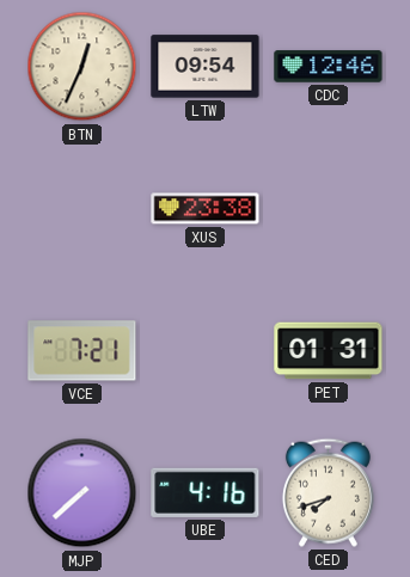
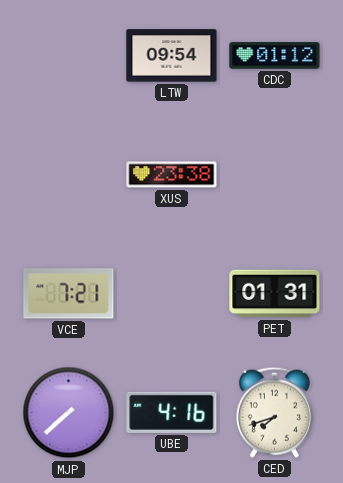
BTN: 12:34 -> none
CDC: 12:46 -> 01:12
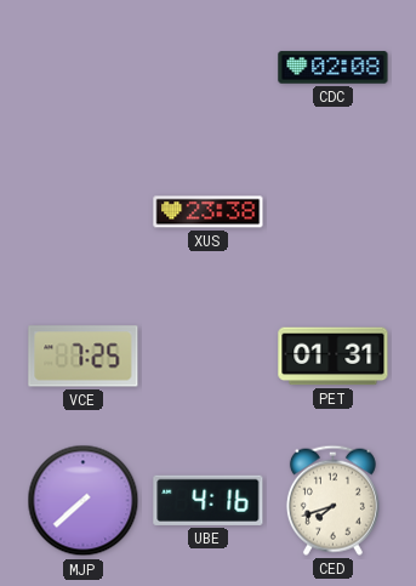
LTW: 09:54 -> none
CDC: 01:12 -> 02:08
VCE: 7:21 -> 7:25
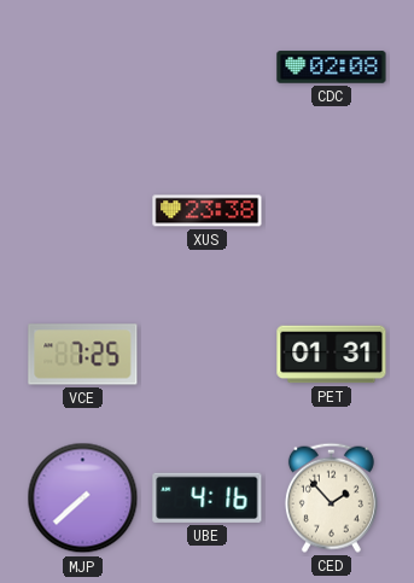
CED: 7:42 -> 1:53
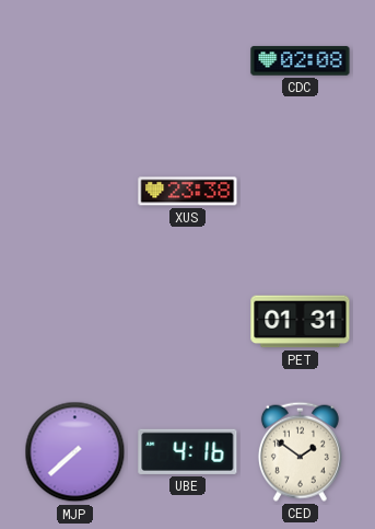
VCE: 7:25 -> none
CED: 1:53 -> 1:51
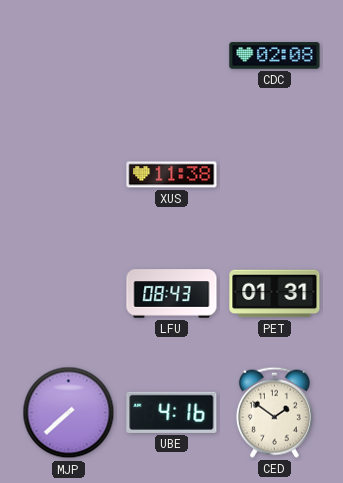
XUS: 23:38 -> 11:38
LFU: none -> 08:43
